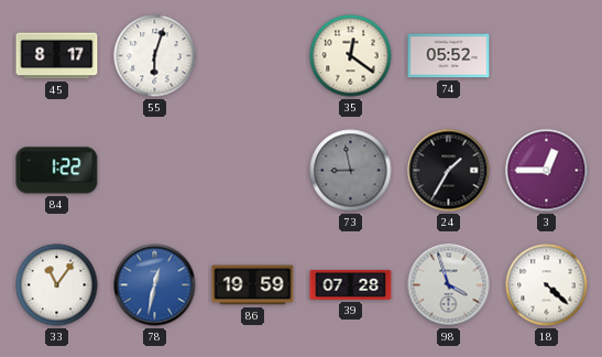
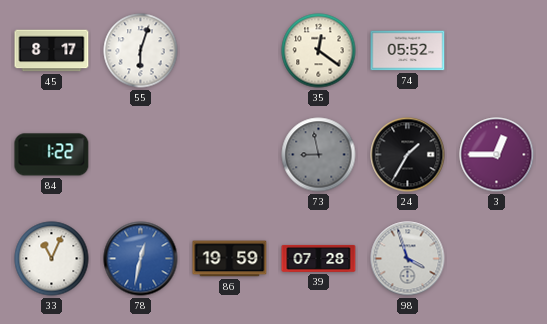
33: 11:06 -> 11:04
18: 4:22 -> none
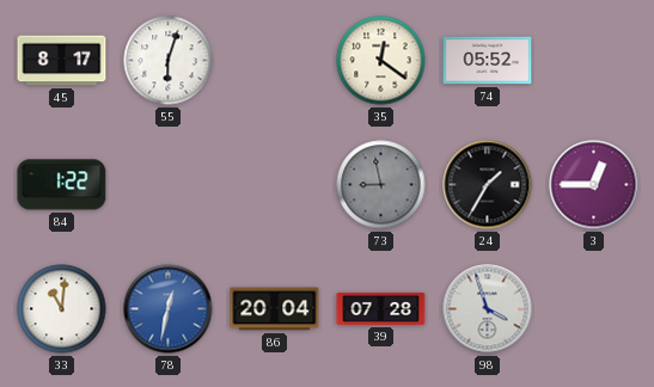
33: 11:04 -> 11:01
86: 19:59 -> 20:04
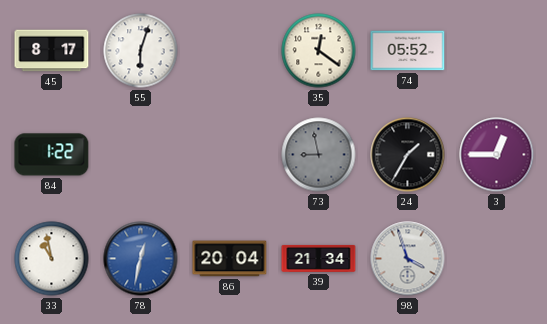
33: 11:01 -> 10:58
39: 07:28 -> 21:34
